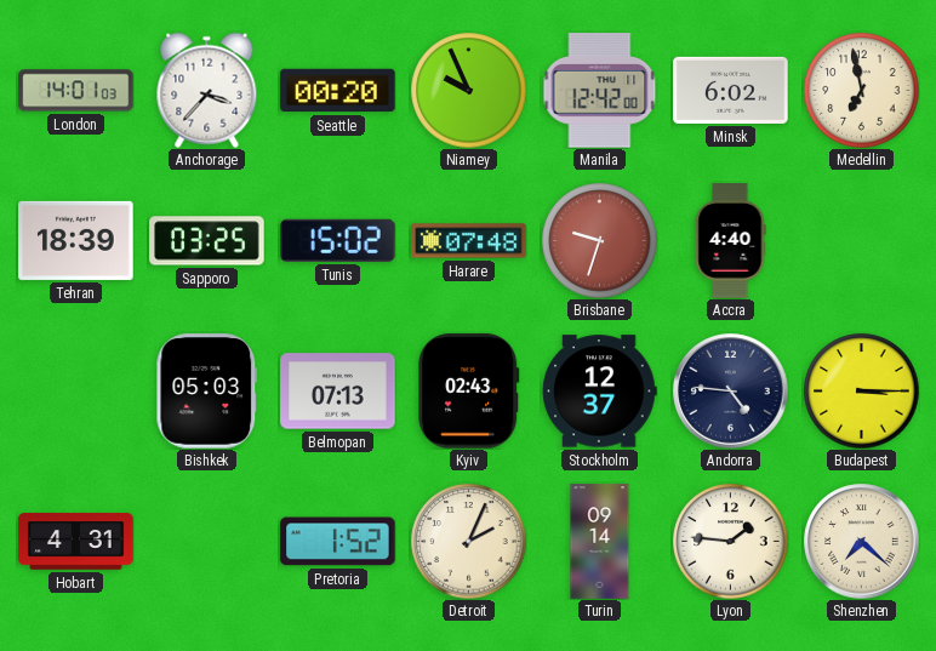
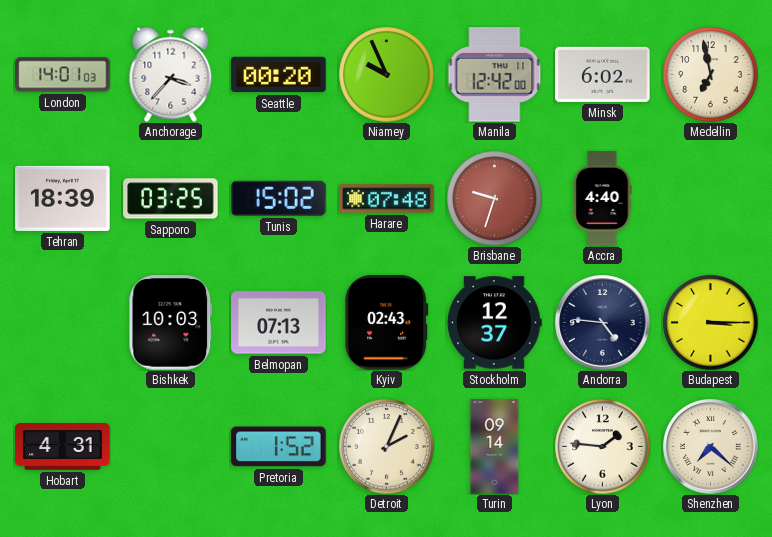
Bishkek: 05:03 -> 10:03
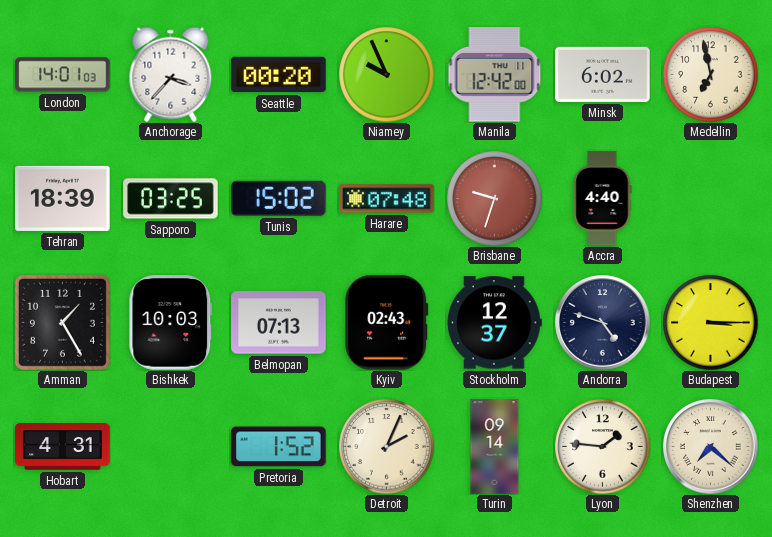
Amman: none -> 1:25
Andorra: 4:46 -> 4:48
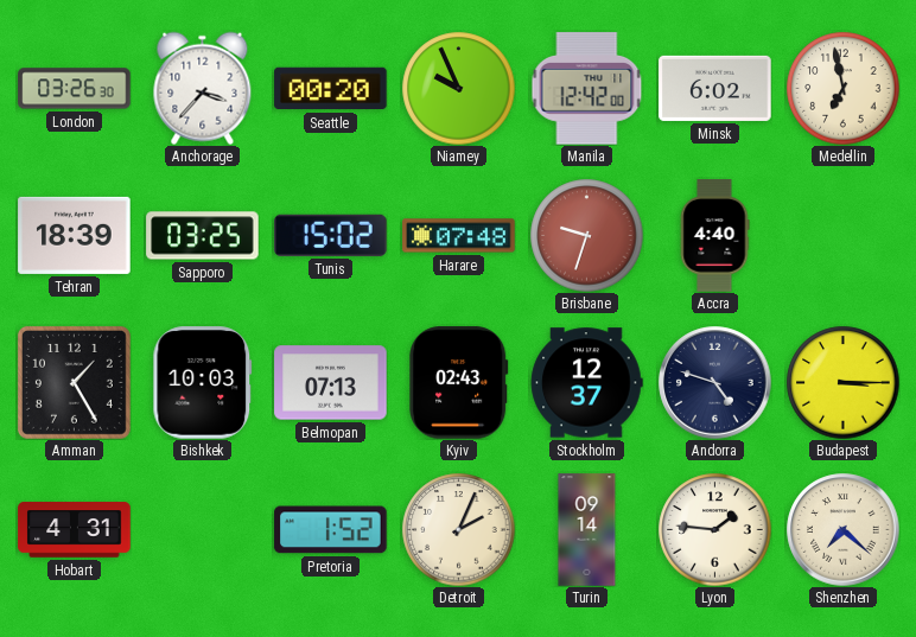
London: 14:01 -> 03:26
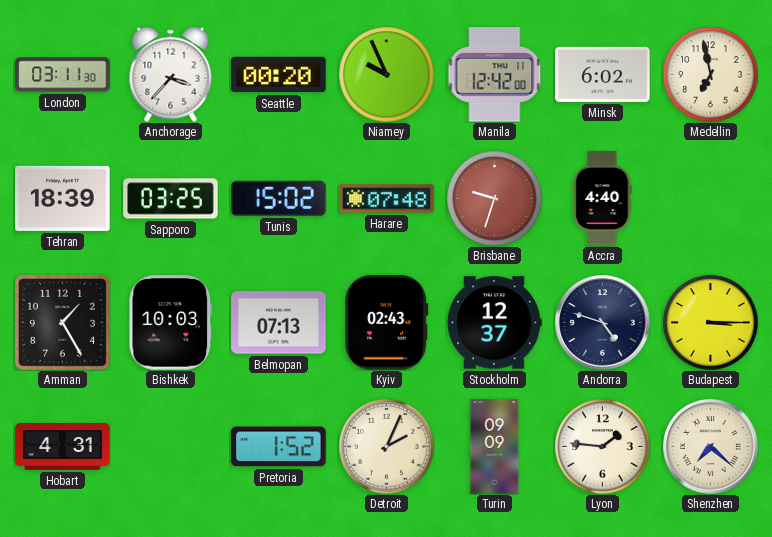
London: 03:26 -> 03:11
Turin: 09:14 -> 09:09
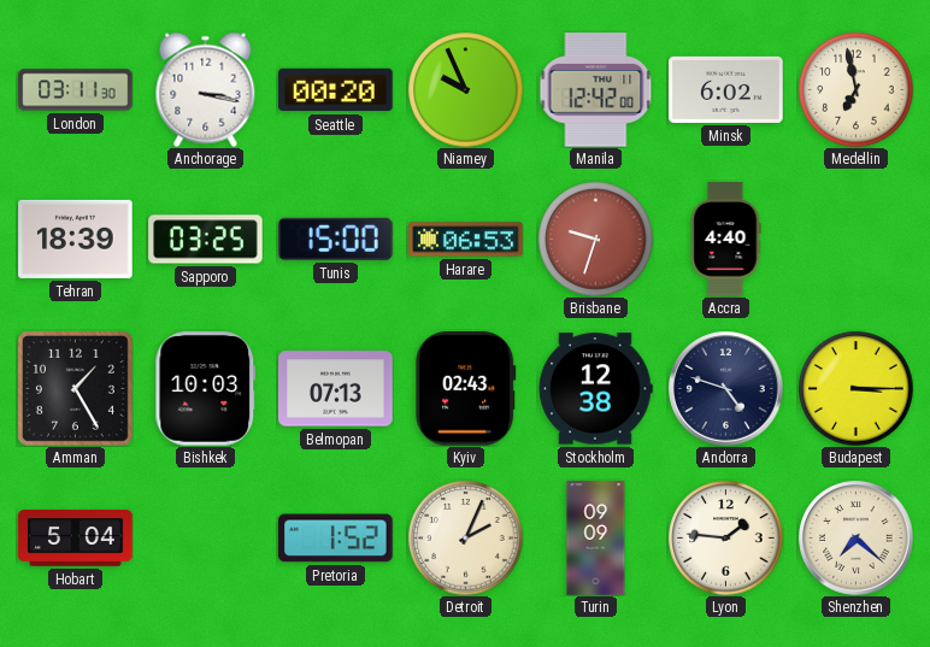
Anchorage: 3:37 -> 3:17
Tunis: 15:02 -> 15:00
Harare: 07:48 -> 06:53
Stockholm: 12:37 -> 12:38
Hobart: 4:31 -> 5:04
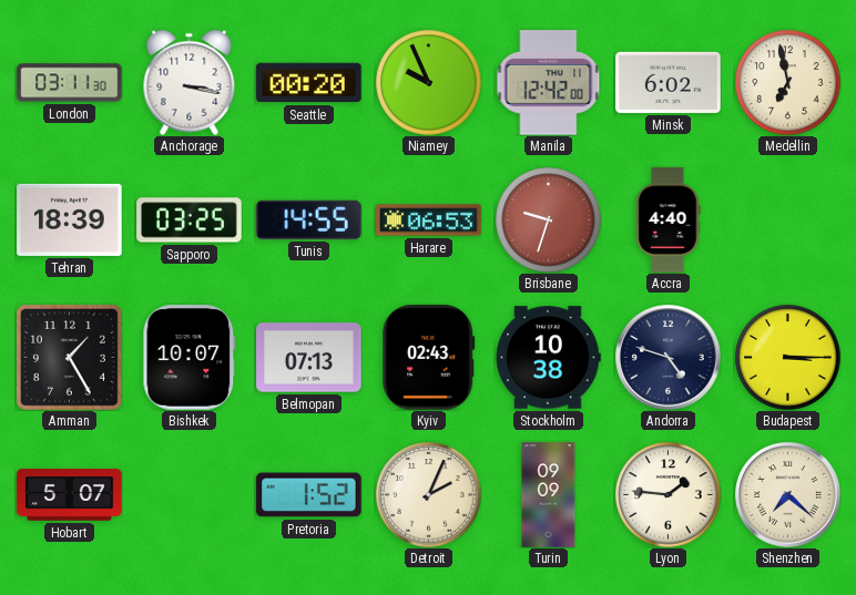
Tunis: 15:00 -> 14:55
Bishkek: 10:03 -> 10:07
Stockholm: 12:38 -> 10:38
Hobart: 5:04 -> 5:07
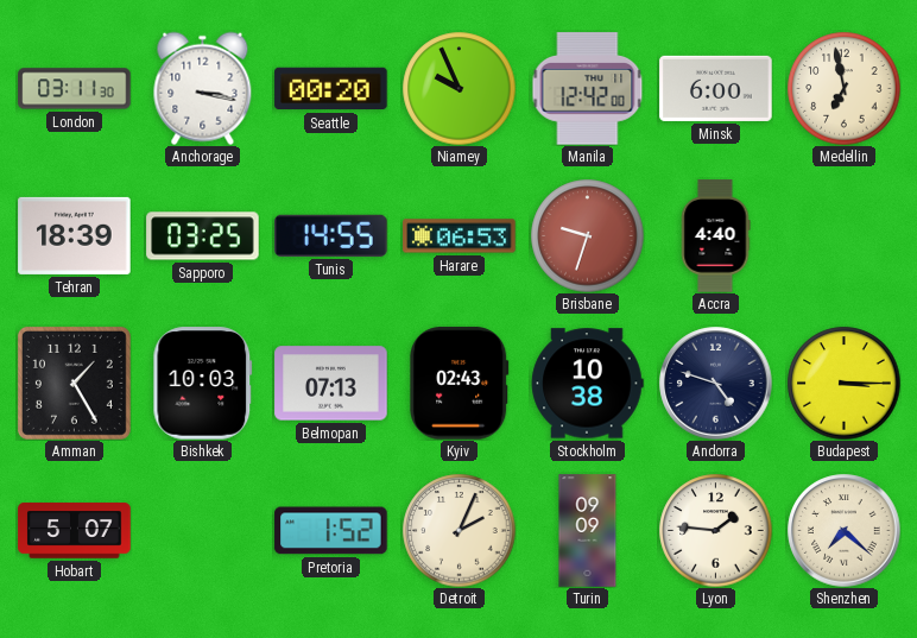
Minsk: 6:02 -> 6:00
Bishkek: 10:07 -> 10:03
